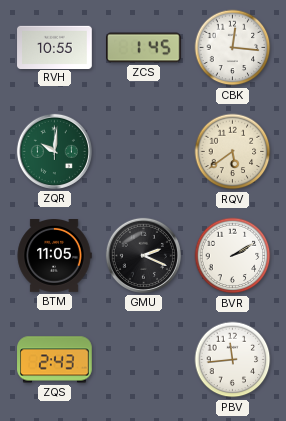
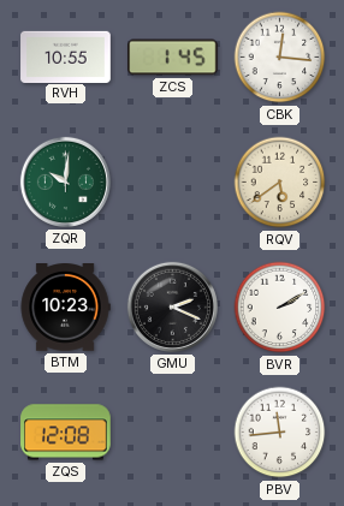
BTM: 11:05 -> 10:23
ZQS: 2:43 -> 12:08
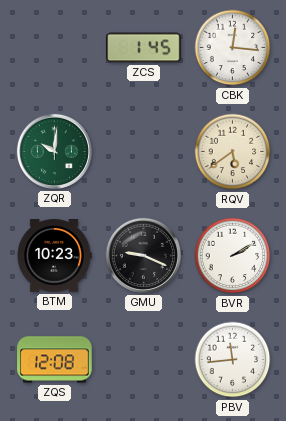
RVH: 10:55 -> none
GMU: 2:19 -> 9:19
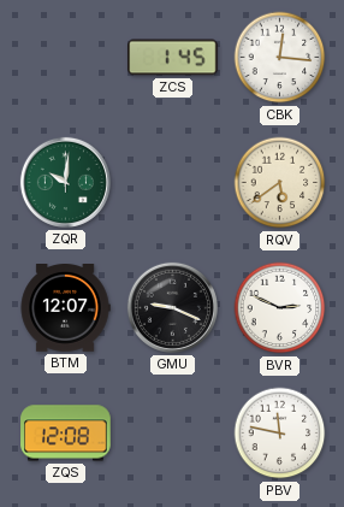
BTM: 10:23 -> 12:07
BVR: 2:10 -> 2:49
PBV: 11:44 -> 11:47
